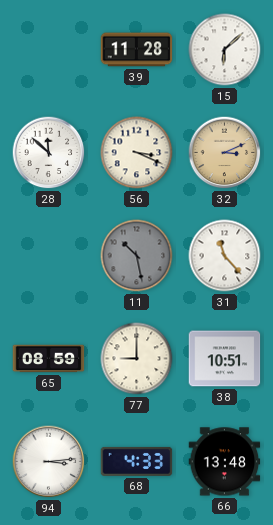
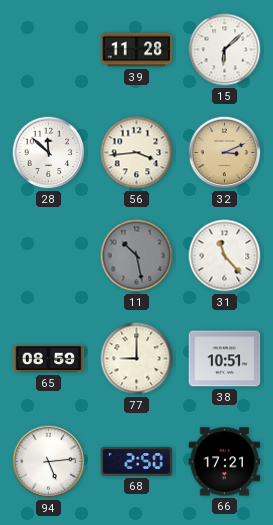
56: 3:19 -> 3:44
94: 3:14 -> 5:14
68: 4:33 -> 2:50
66: 13:48 -> 17:21
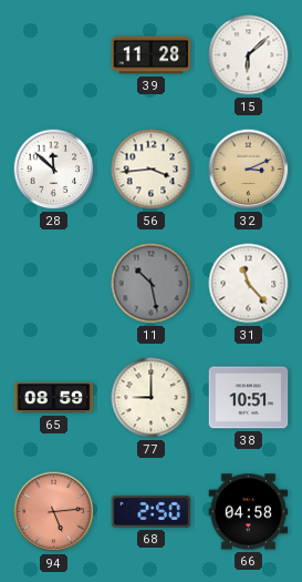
94 dial: white -> salmon
66: 17:21 -> 04:58
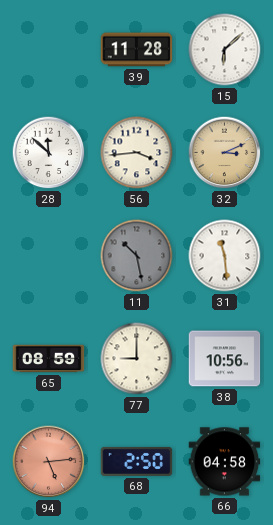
31: 11:23 -> 11:29
38: 10:51 -> 10:56
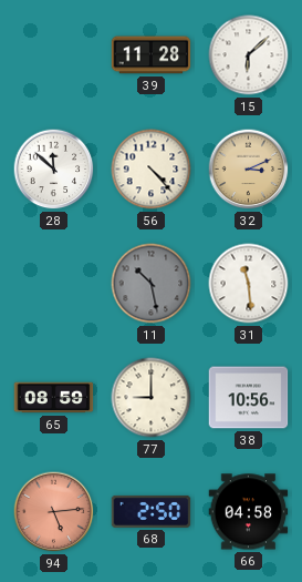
56: 3:44 -> 4:23
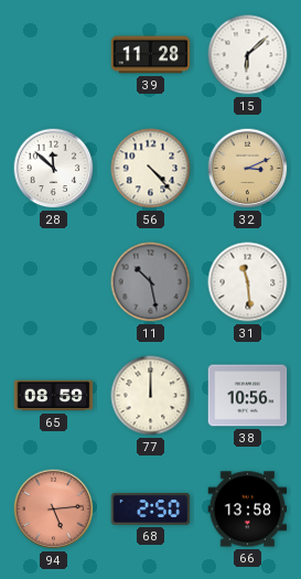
77: 9:00 -> 12:00
66: 04:58 -> 13:58
